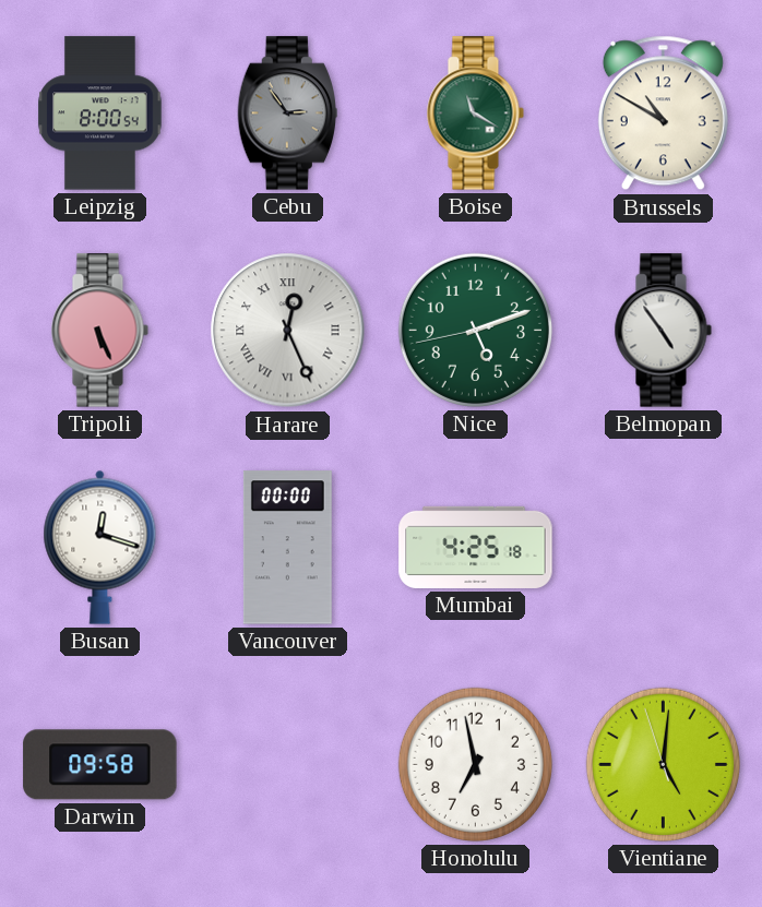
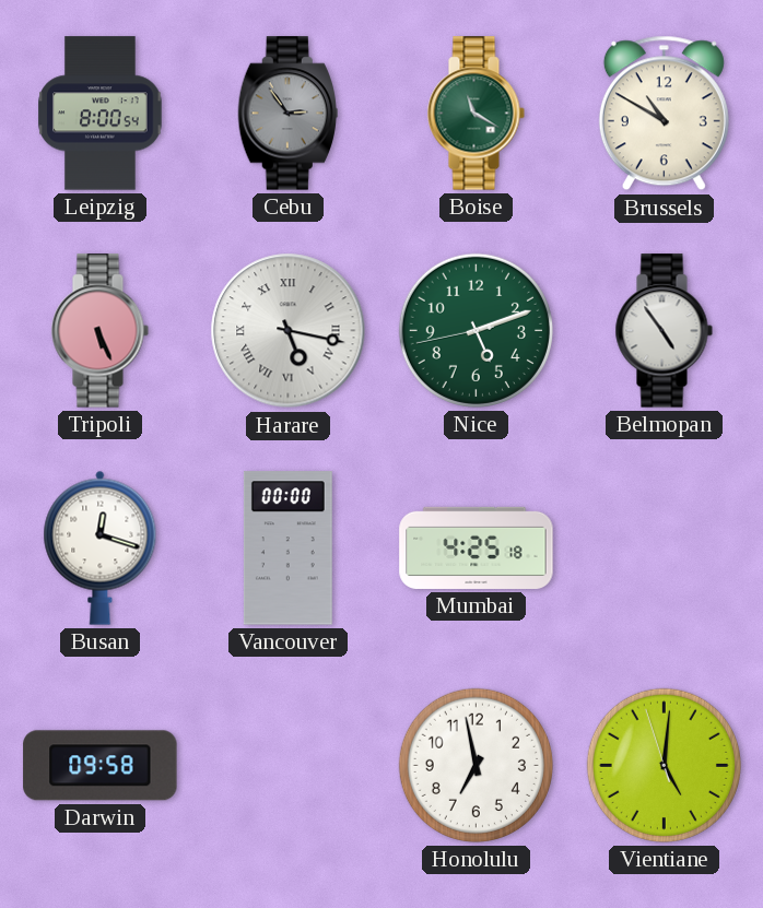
Harare: 12:26 -> 5:17
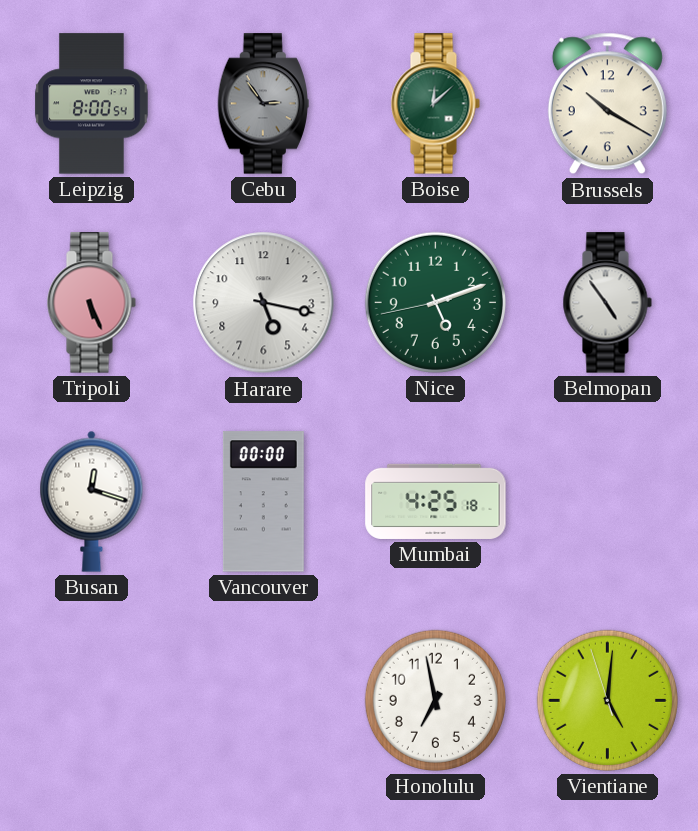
Boise: 11:20 -> 12:08
Brussels: 10:50 -> 10:20
Harare numerals: Roman -> Arabic
Darwin: 09:58 -> none
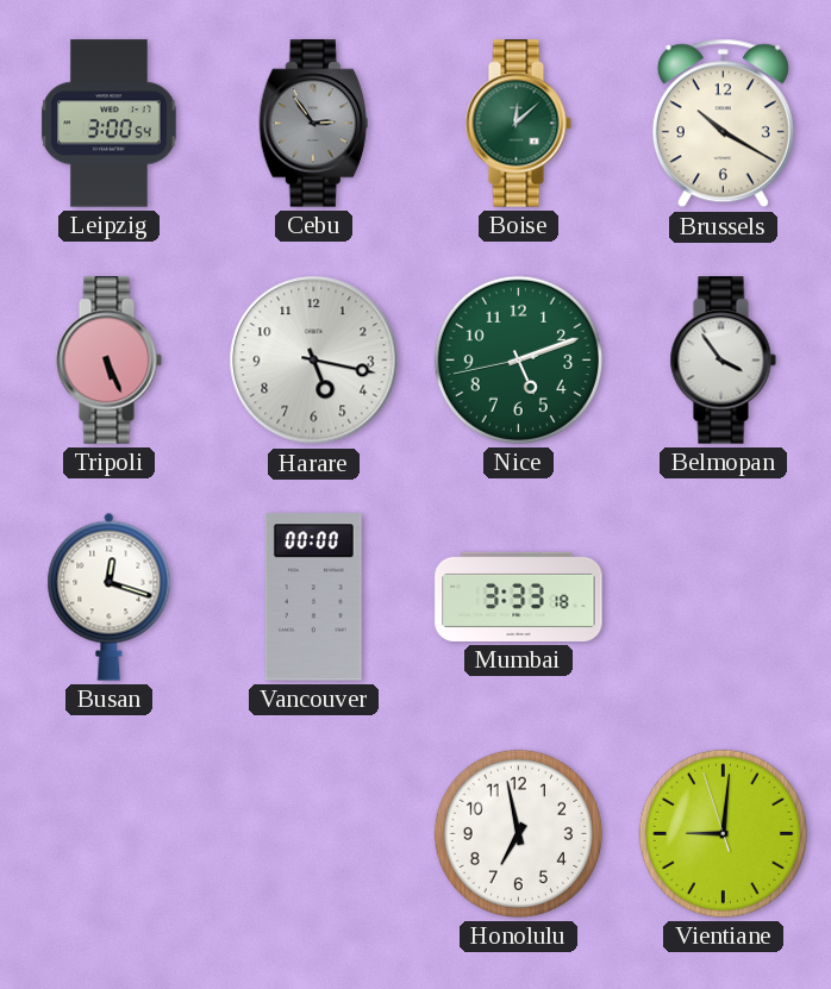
Leipzig: 8:00 -> 3:00
Belmopan: 4:54 -> 3:54
Mumbai: 4:25 -> 3:33
Vientiane: 5:00 -> 9:00
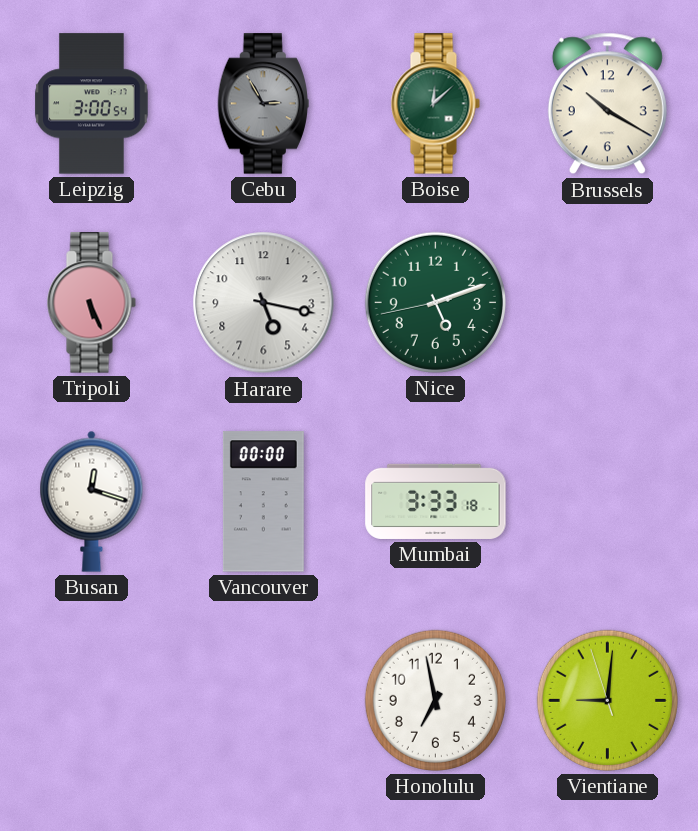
Cebu: 2:54 -> 2:55
Belmopan: 3:54 -> none
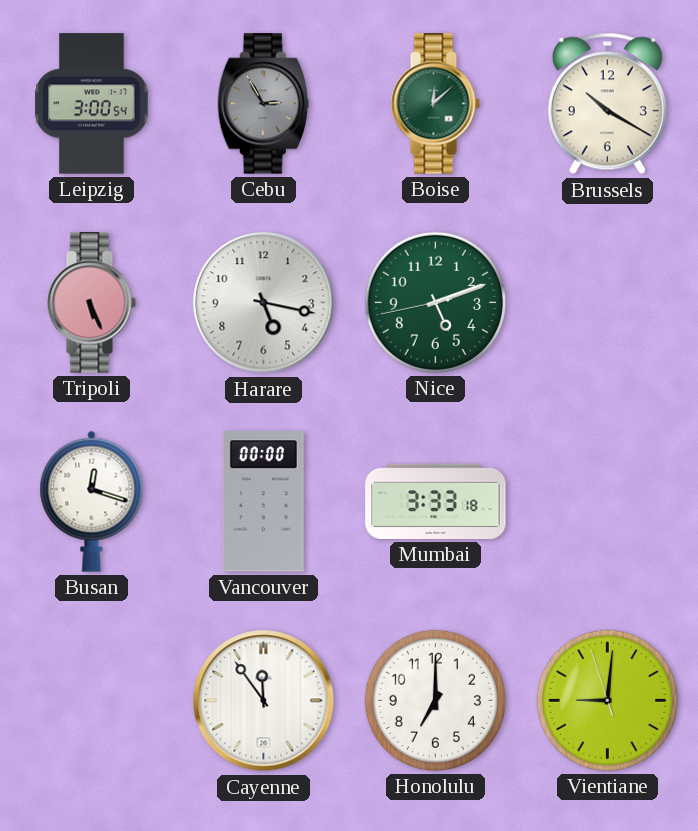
Cayenne: none -> 11:54
Honolulu: 6:58 -> 7:00
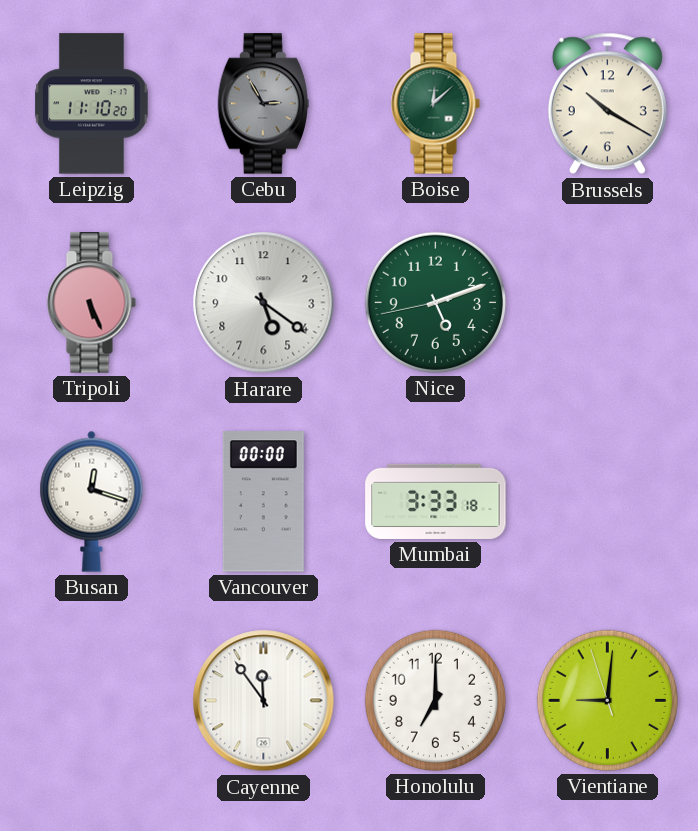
Leipzig: 3:00 -> 11:10
Harare: 5:17 -> 5:21
